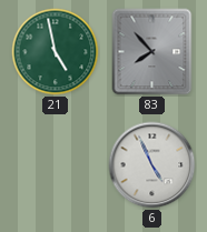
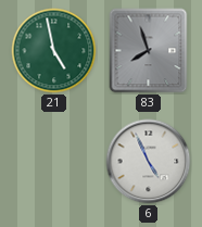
83: 7:53 -> 7:57
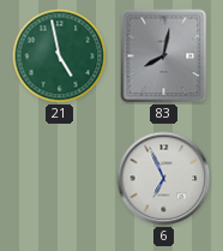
83: 7:57 -> 8:02
6: 4:56 -> 6:56
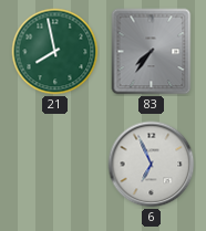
21: 4:58 -> 7:58
83: 8:02 -> 7:36
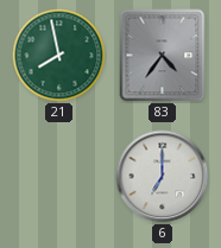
83: 7:36 -> 4:36
6: 6:56 -> 7:00
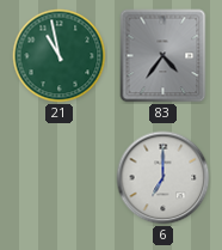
21: 7:58 -> 10:58
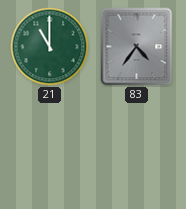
21: 10:58 -> 11:00
6: 7:00 -> none
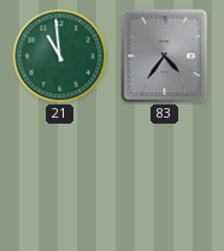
21: 11:00 -> 10:59
